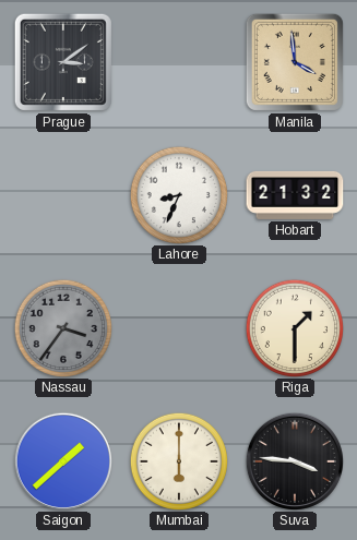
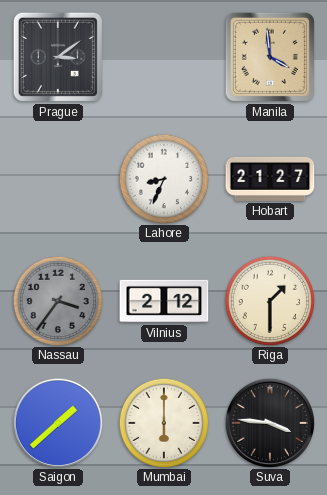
Hobart: 21:32 -> 21:27
Vilnius: none -> 2:12
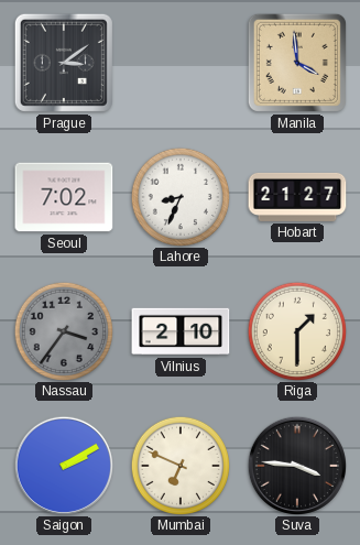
Seoul: none -> 7:02
Vilnius: 2:12 -> 2:10
Saigon: 1:38 -> 2:10
Mumbai: 6:00 -> 6:49
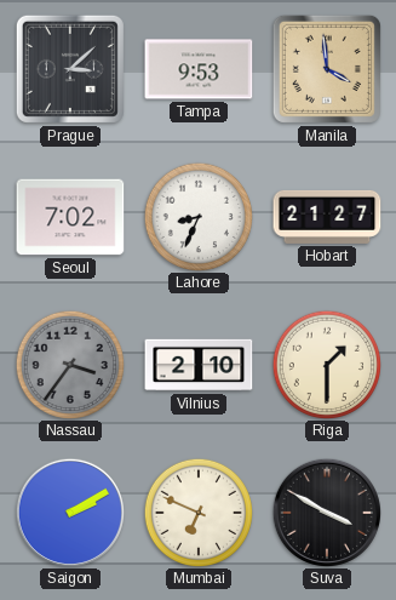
Prague: 3:09 -> 3:08
Tampa: none -> 9:53
Suva: 3:46 -> 3:50
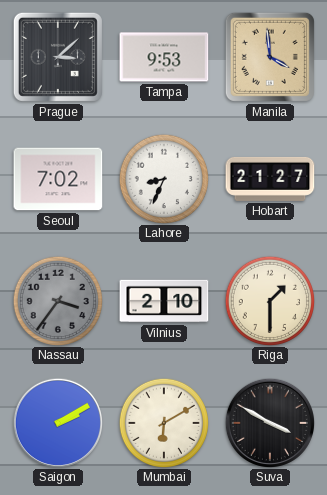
Mumbai: 6:49 -> 6:10
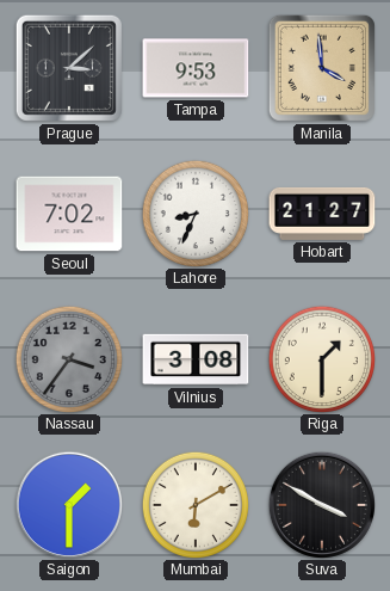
Vilnius: 2:10 -> 3:08
Saigon: 2:10 -> 1:30
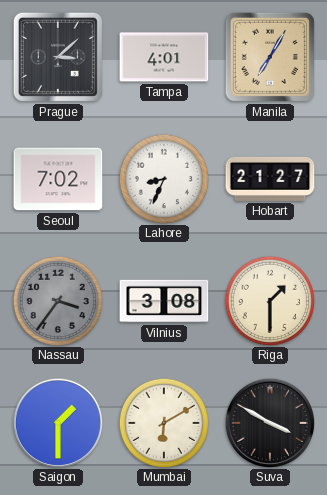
Tampa: 9:53 -> 4:01
Manila: 3:59 -> 7:05
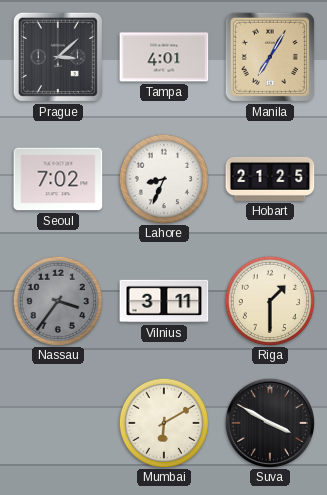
Hobart: 21:27 -> 21:25
Vilnius: 3:08 -> 3:11
Saigon: 1:30 -> none
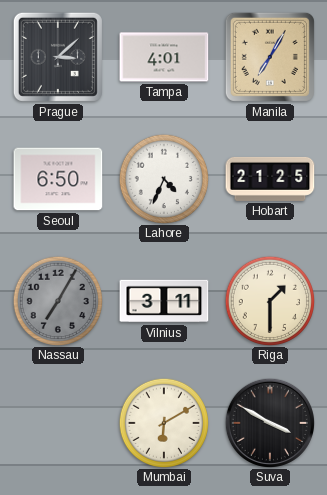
Seoul: 7:02 -> 6:50
Lahore: 8:34 -> 4:34
Nassau: 3:36 -> 7:05
